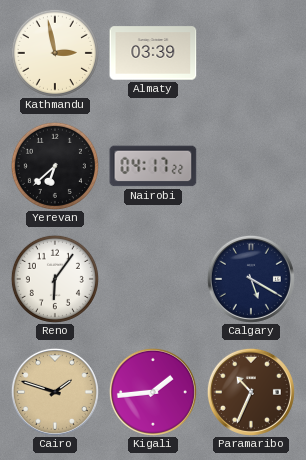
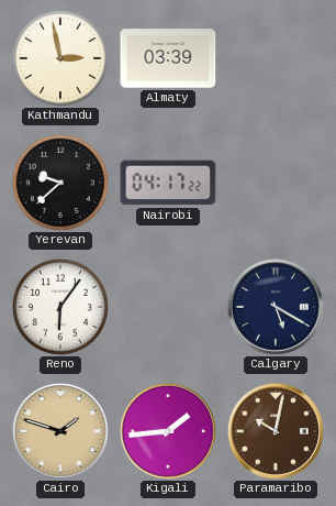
Yerevan: 6:38 -> 9:38
Paramaribo: 10:34 -> 10:02
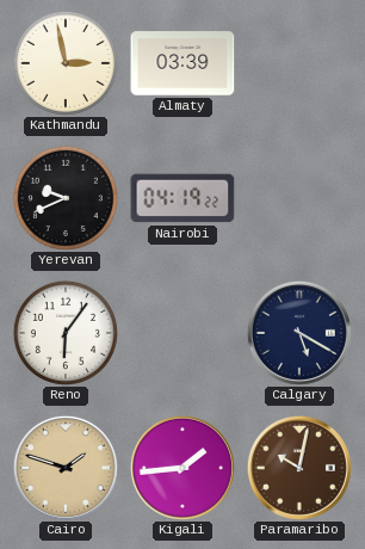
Yerevan: 9:38 -> 9:41
Nairobi: 04:17 -> 04:19
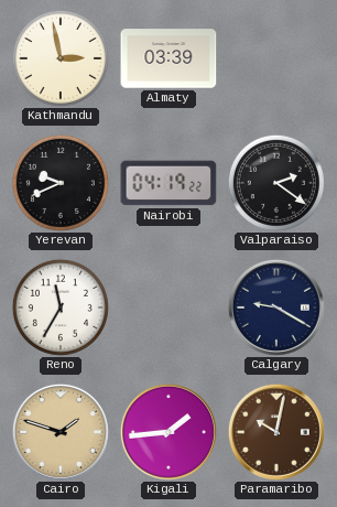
Valparaiso: none -> 2:21
Reno: 6:06 -> 11:35
Calgary: 5:20 -> 9:20
